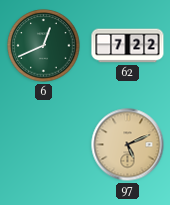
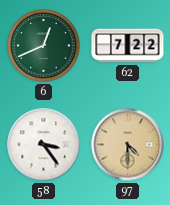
58: none -> 3:24
97: 5:11 -> 4:30
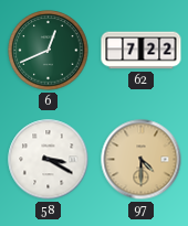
58: 3:24 -> 3:20
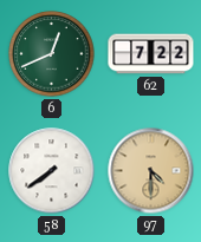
58: 3:20 -> 7:39
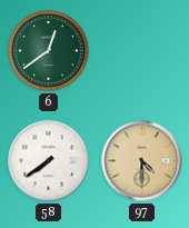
6: 12:41 -> 12:39
62: 7:22 -> none
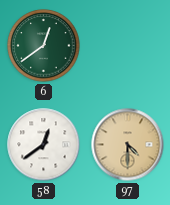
58: 7:39 -> 12:39
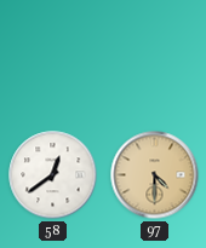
6: 12:39 -> none
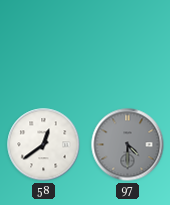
97 dial: champagne -> grey
